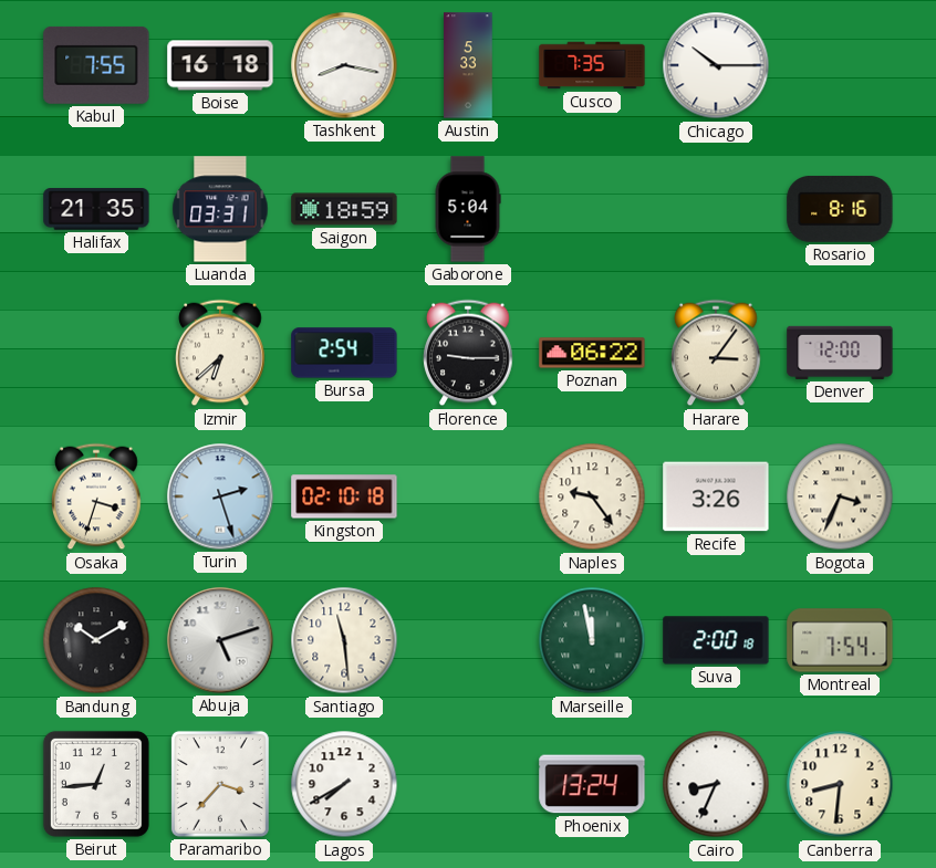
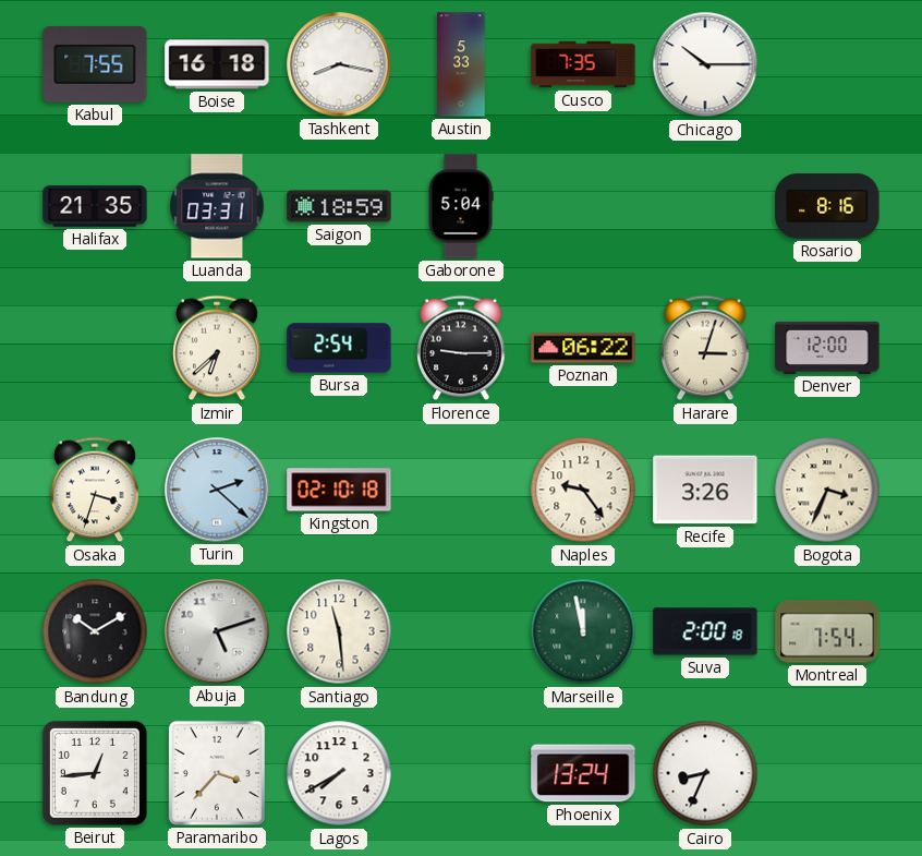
Harare: 3:06 -> 3:03
Turin: 2:27 -> 2:22
Canberra: 8:31 -> none
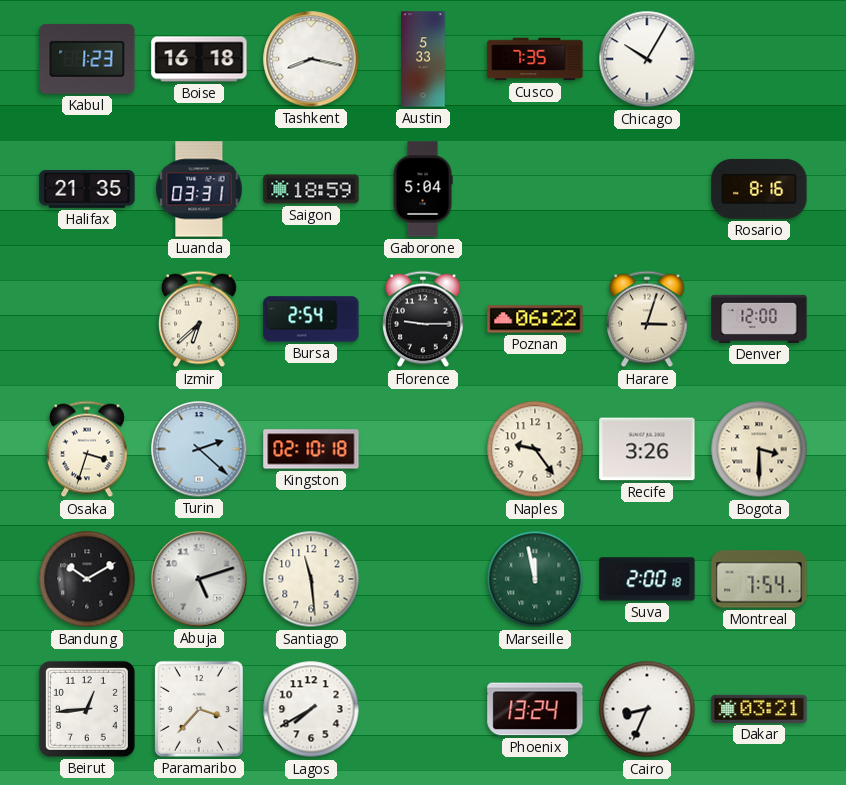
Kabul: 7:55 -> 1:23
Chicago: 10:15 -> 10:05
Bogota: 3:34 -> 3:30
Dakar: none -> 03:21
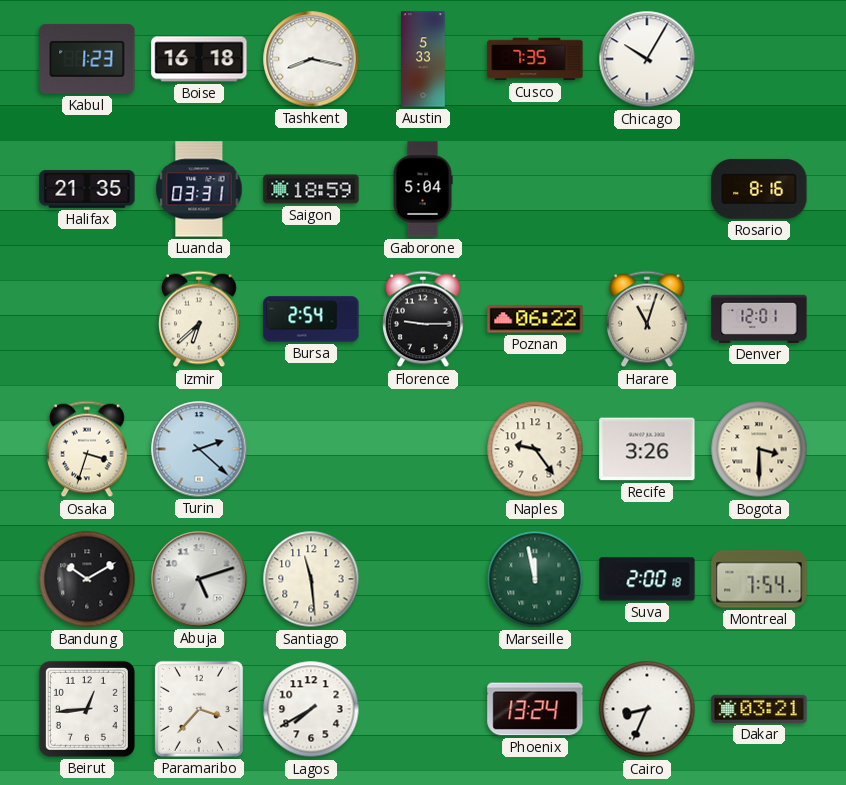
Harare: 3:03 -> 11:03
Denver: 12:00 -> 12:01
Kingston: 02:10 -> none
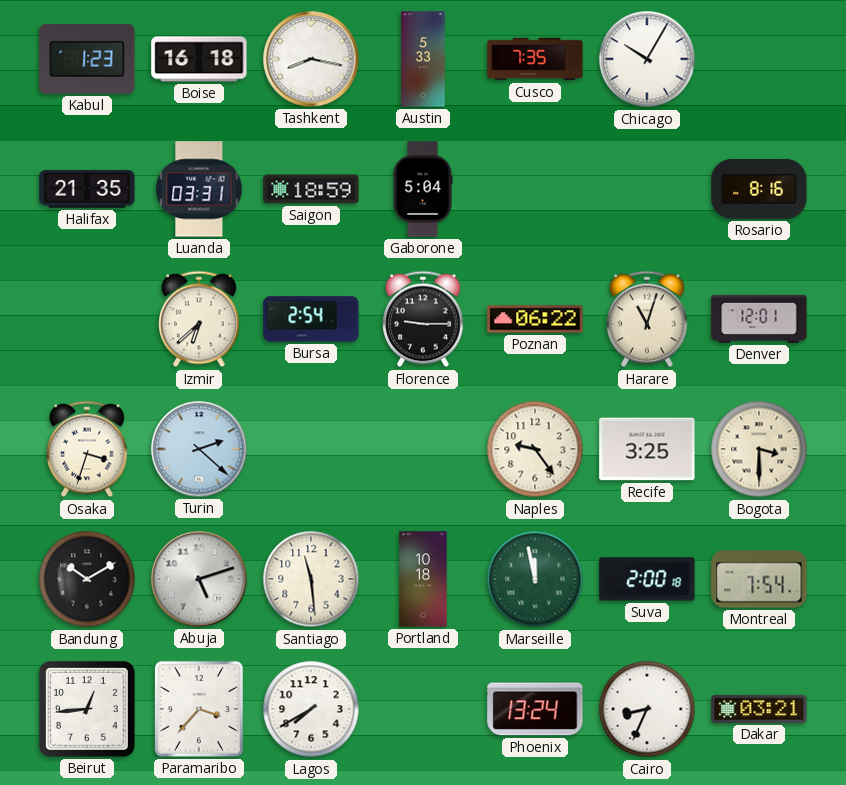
Recife: 3:26 -> 3:25
Portland: none -> 10:18
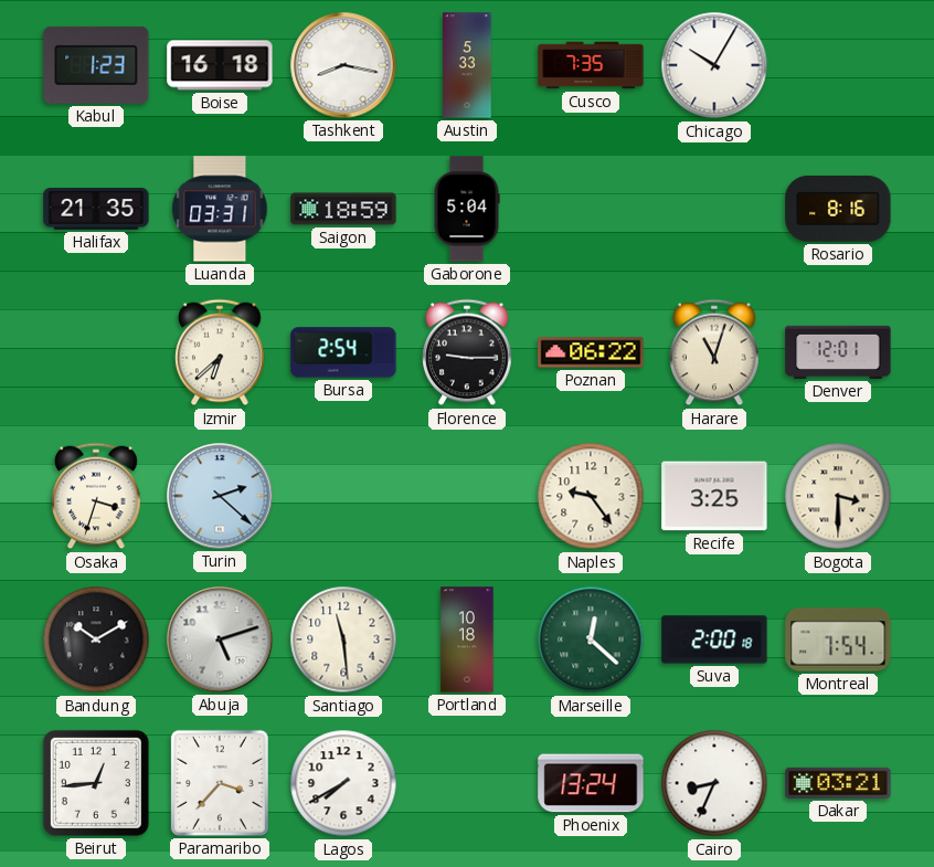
Marseille: 11:58 -> 12:22
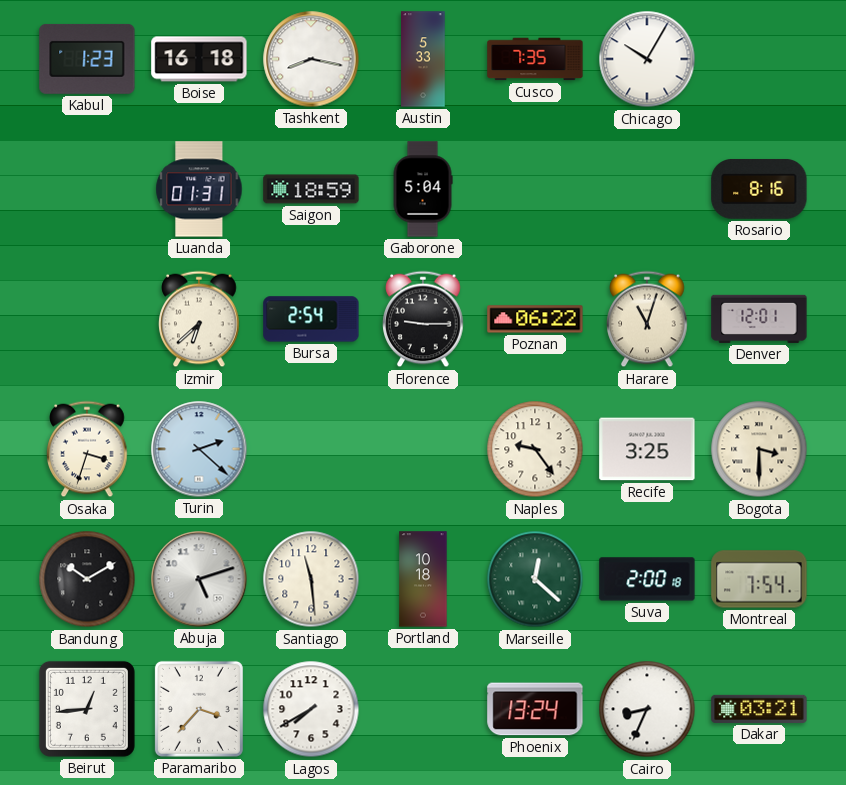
Halifax: 21:35 -> none
Luanda: 03:31 -> 01:31
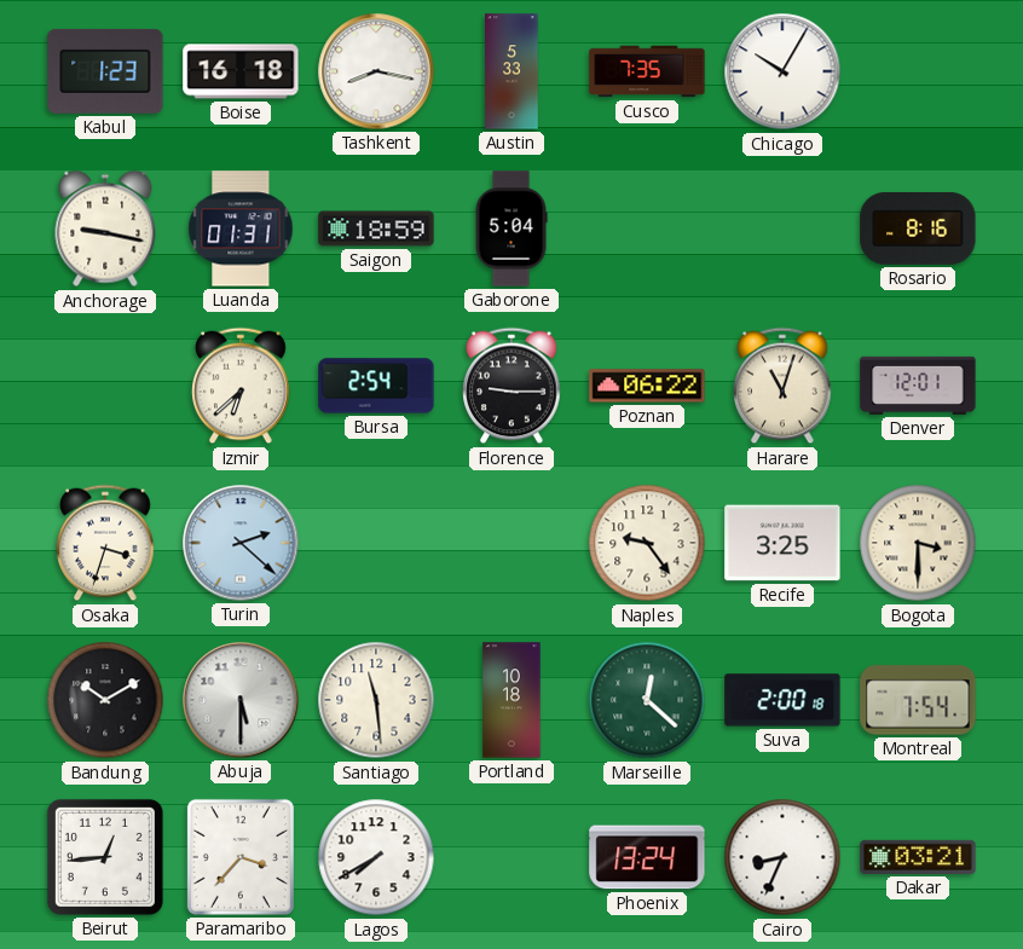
Anchorage: none -> 9:17
Abuja: 5:12 -> 5:30
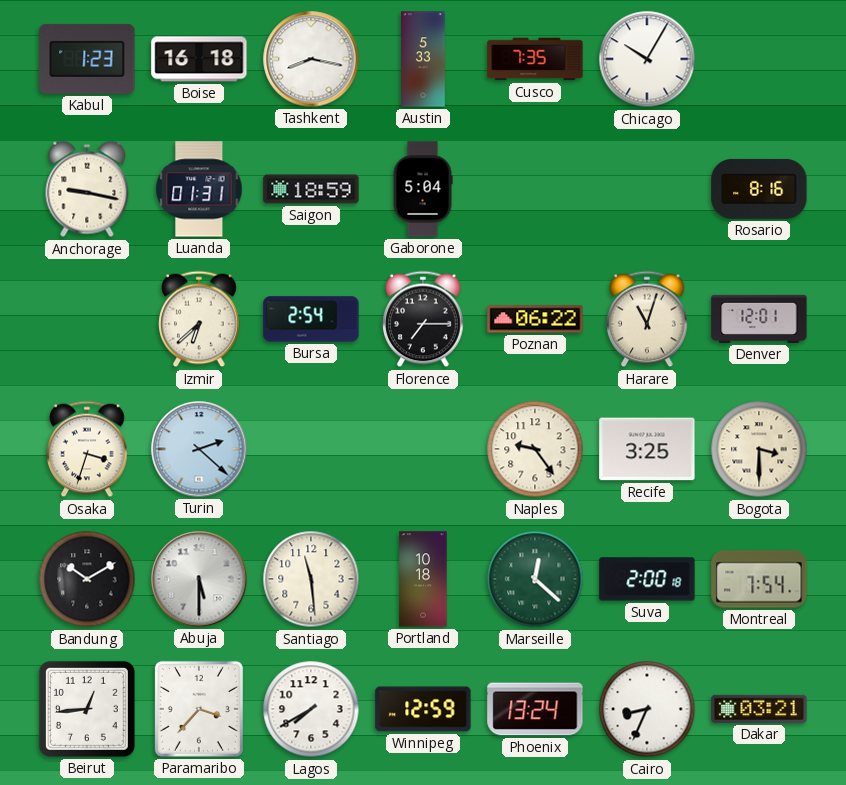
Florence: 9:15 -> 7:15
Winnipeg: none -> 12:59
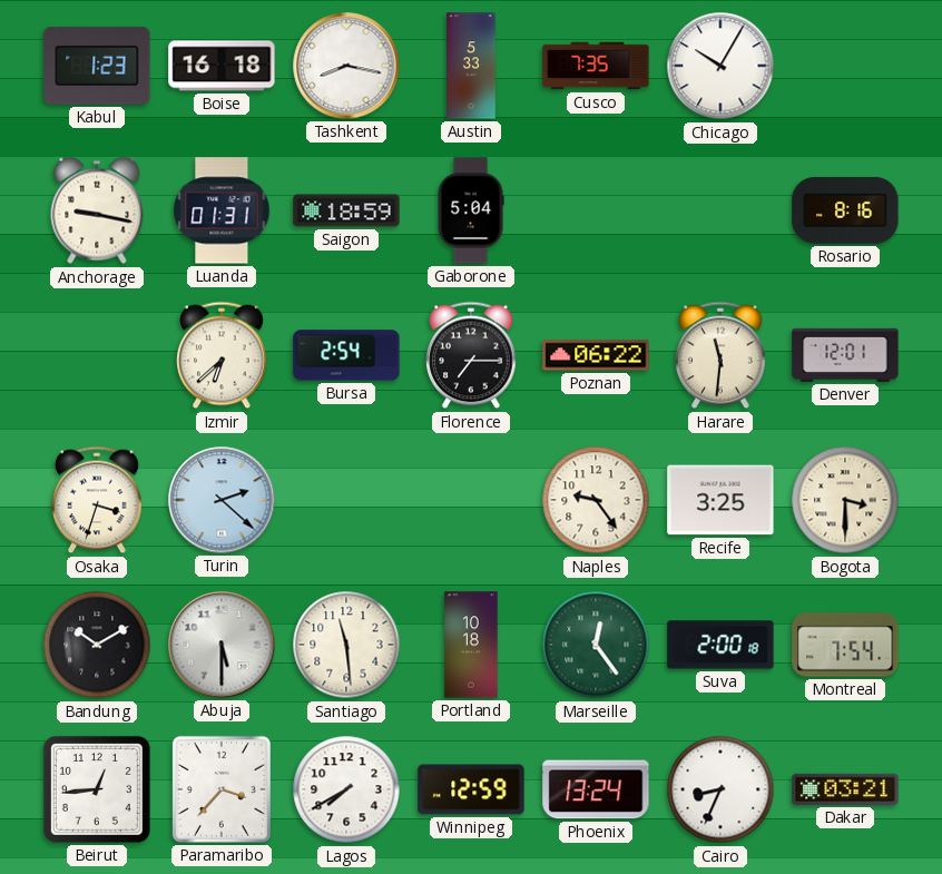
Harare: 11:03 -> 11:31
Marseille: 12:22 -> 12:24
